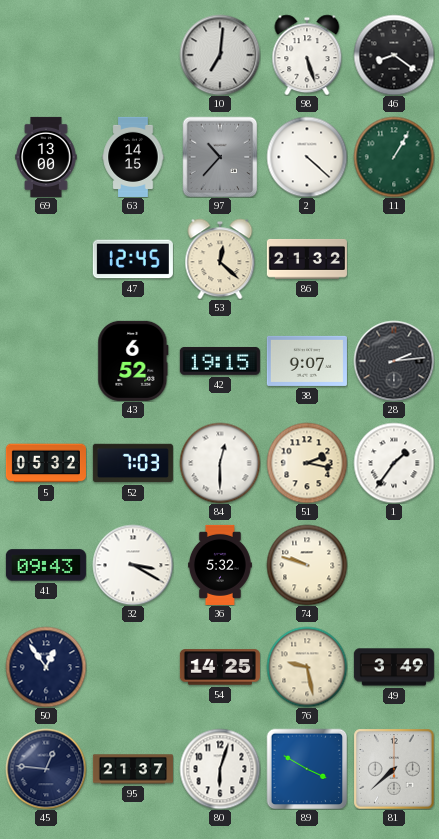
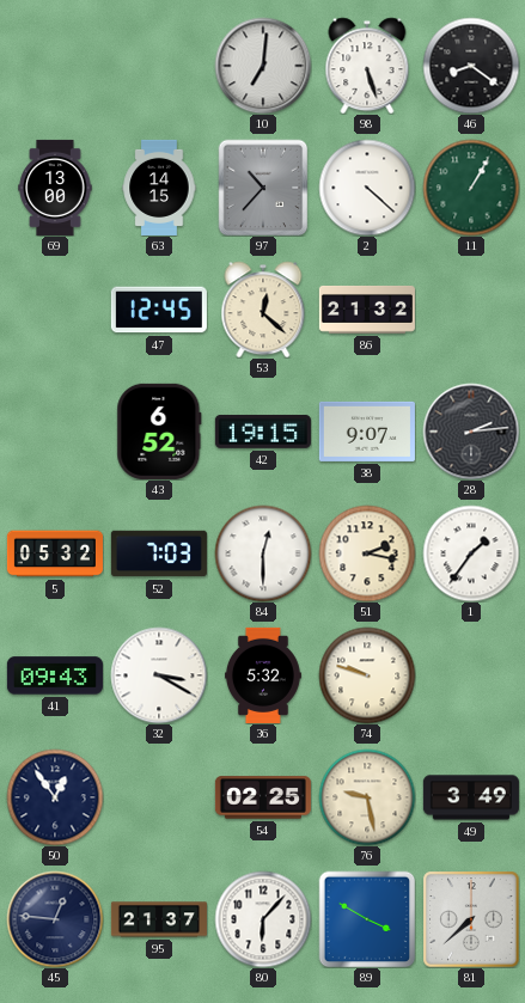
54: 14:25 -> 02:25
80: 6:03 -> 6:07
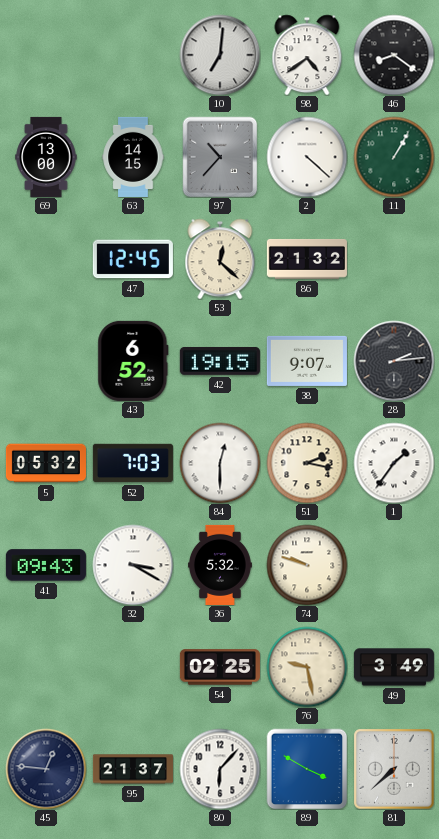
98: 5:27 -> 4:39
50: 12:54 -> none
